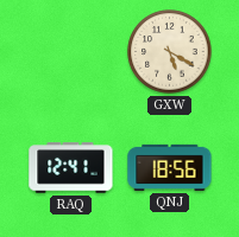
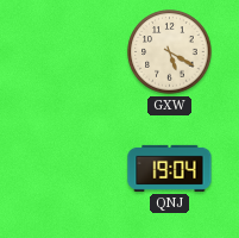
RAQ: 12:41 -> none
QNJ: 18:56 -> 19:04
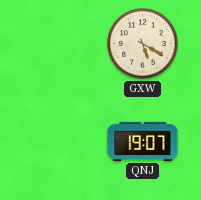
QNJ: 19:04 -> 19:07
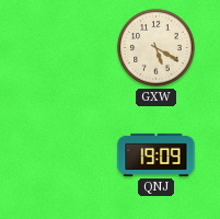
QNJ: 19:07 -> 19:09
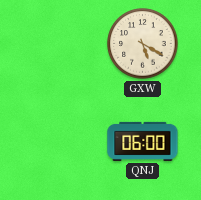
QNJ: 19:09 -> 06:00
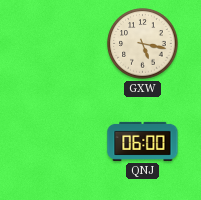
GXW: 5:20 -> 5:17
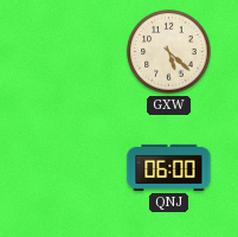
GXW: 5:17 -> 5:22
